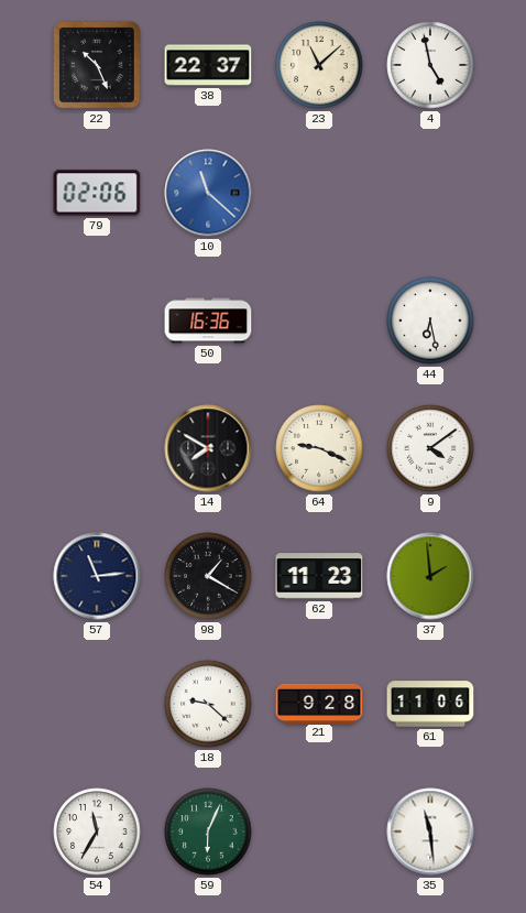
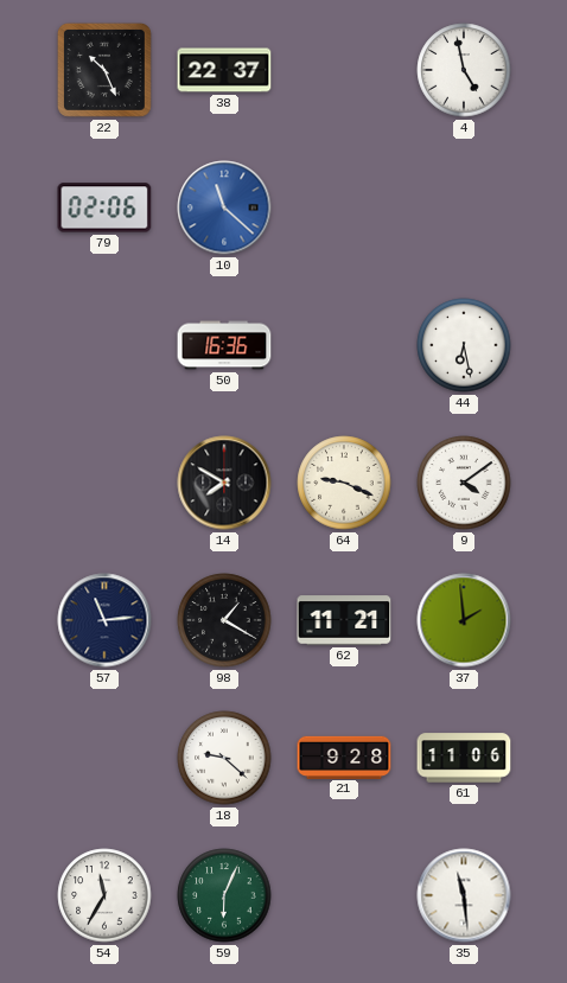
23: 11:08 -> none
62: 11:23 -> 11:21
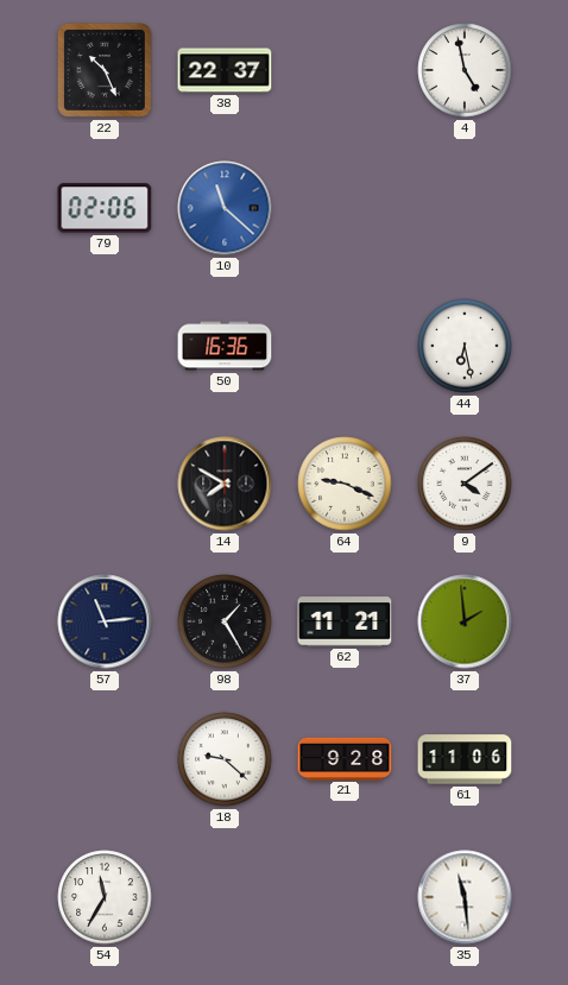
98: 1:20 -> 1:25
59: 6:04 -> none
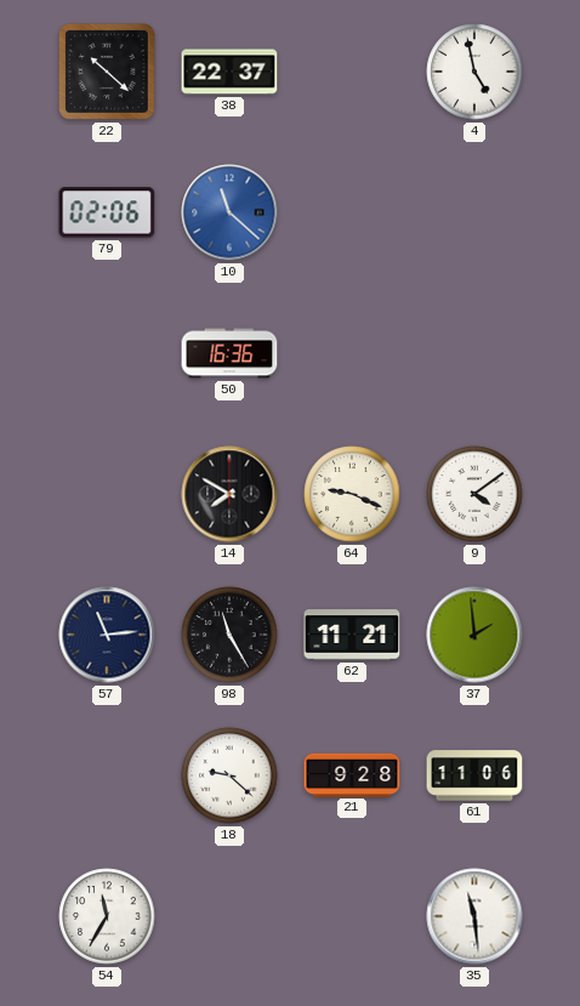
22: 10:26 -> 10:22
44: 6:28 -> none
98: 1:25 -> 11:25
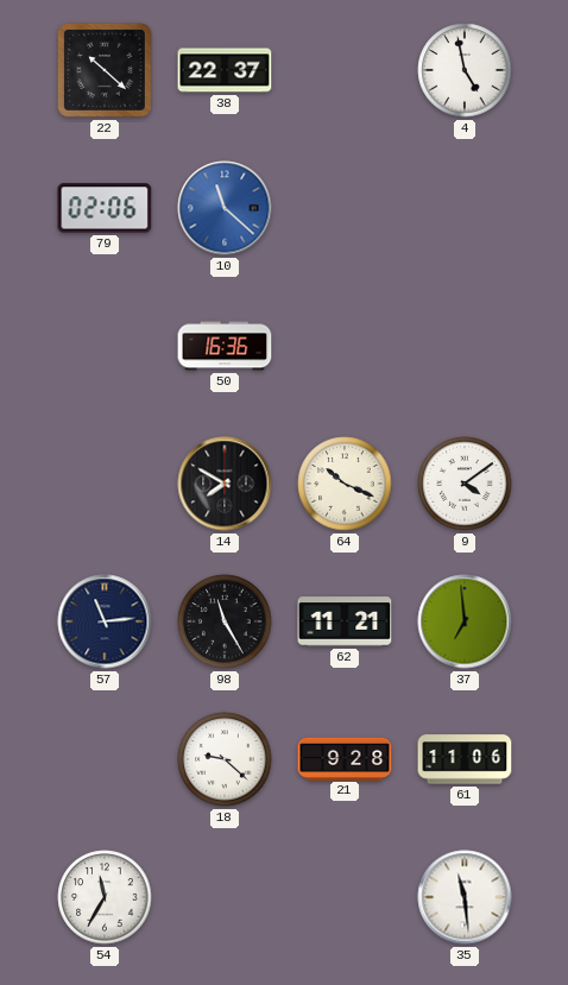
64: 9:19 -> 10:19
37: 1:59 -> 6:59
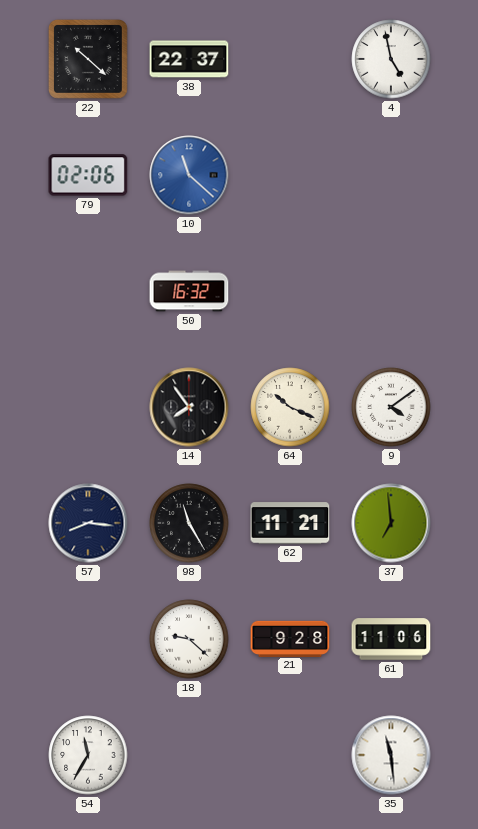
50: 16:36 -> 16:32
14: 7:50 -> 7:54
57: 11:14 -> 8:16
